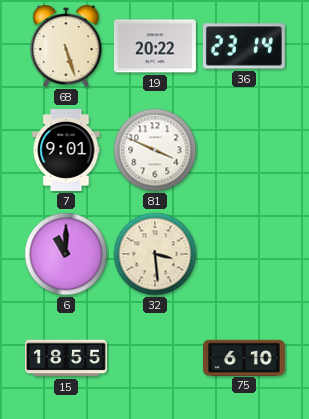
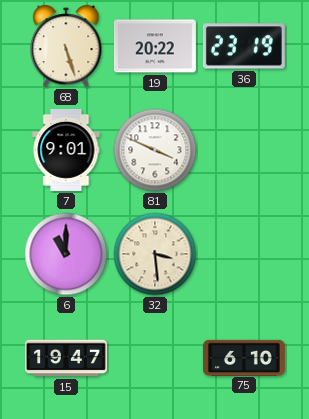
36: 23:14 -> 23:19
15: 18:55 -> 19:47
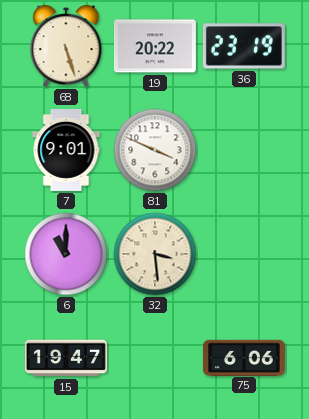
75: 6:10 -> 6:06
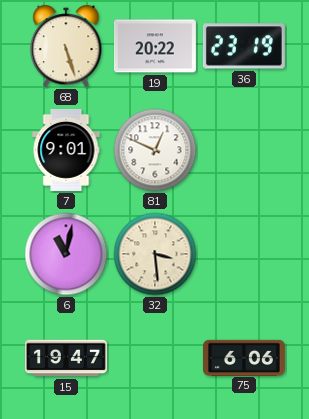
81: 3:49 -> 12:49
6: 11:00 -> 11:02
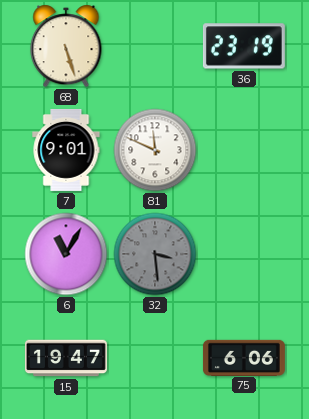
19: 20:22 -> none
81: 12:49 -> 11:49
6: 11:02 -> 11:05
32 dial: cream -> grey
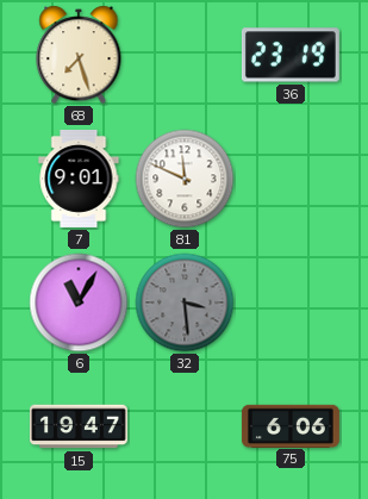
68: 5:27 -> 7:27
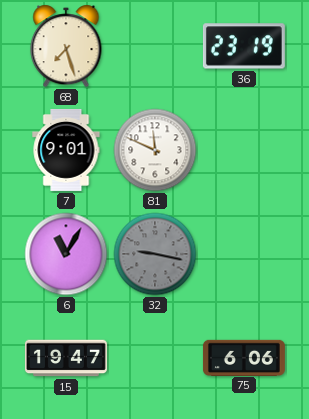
32: 3:29 -> 9:17
